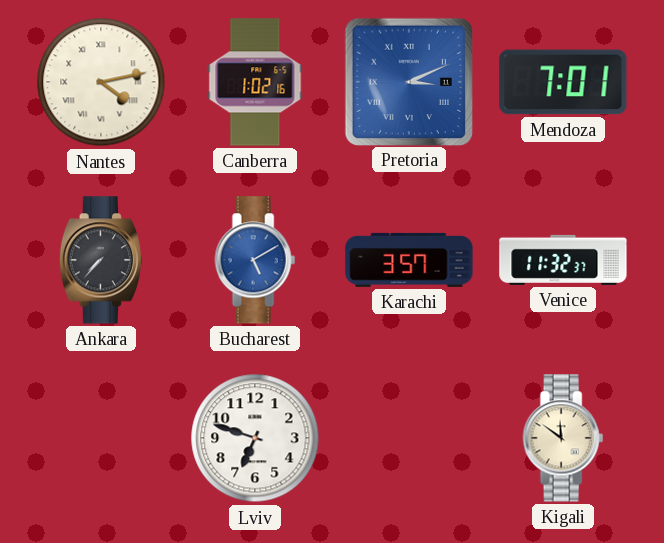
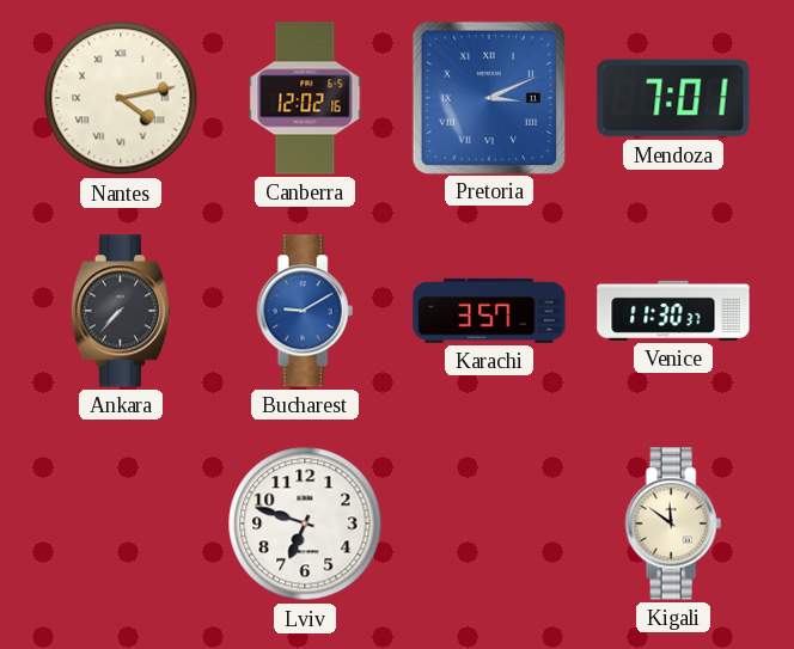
Canberra: 1:02 -> 12:02
Bucharest: 5:10 -> 9:10
Venice: 11:32 -> 11:30
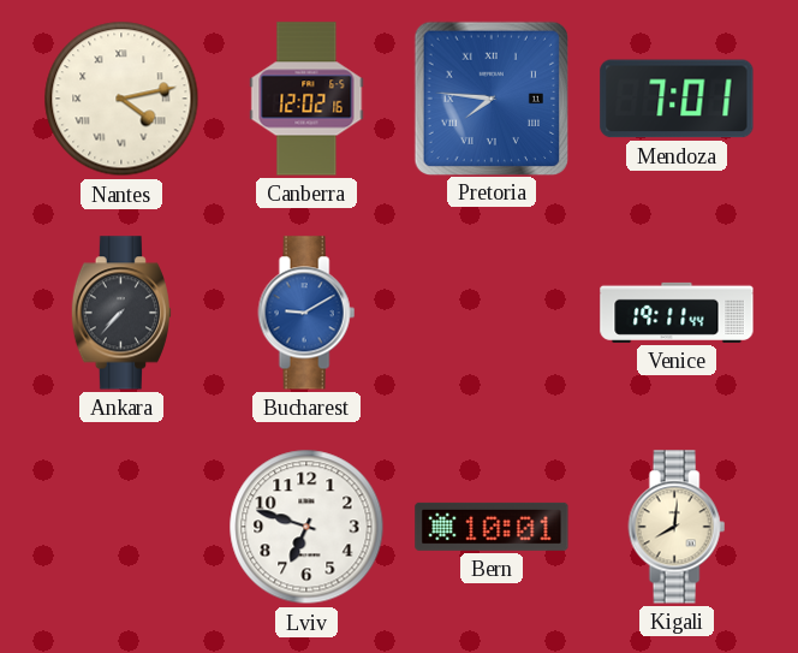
Pretoria: 3:11 -> 7:46
Karachi: 3:57 -> none
Venice: 11:30 -> 19:11
Bern: none -> 10:01
Kigali: 11:51 -> 8:01
